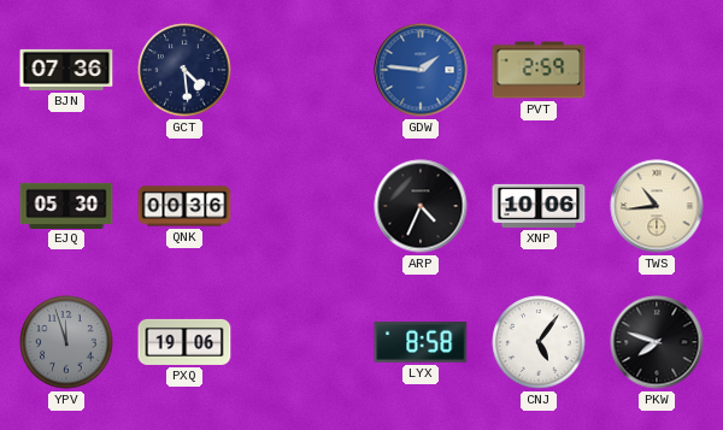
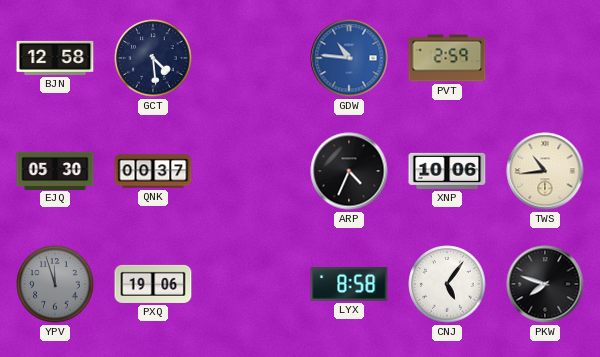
BJN: 07:36 -> 12:58
GDW: 1:46 -> 10:46
QNK: 00:36 -> 00:37
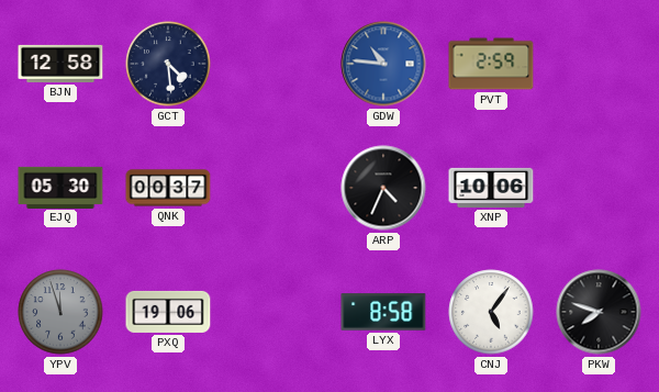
TWS: 10:44 -> none
